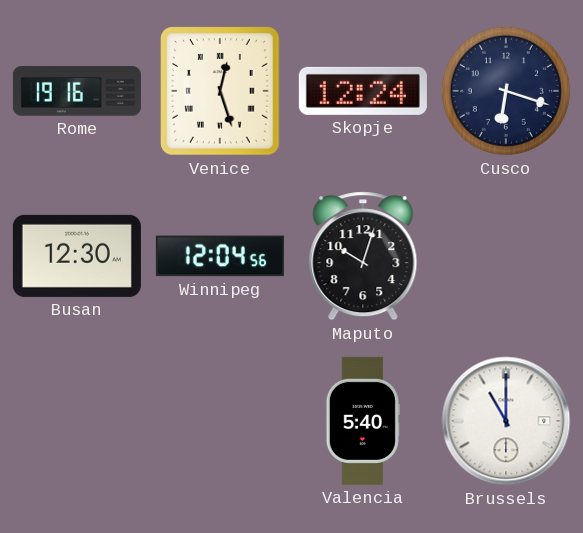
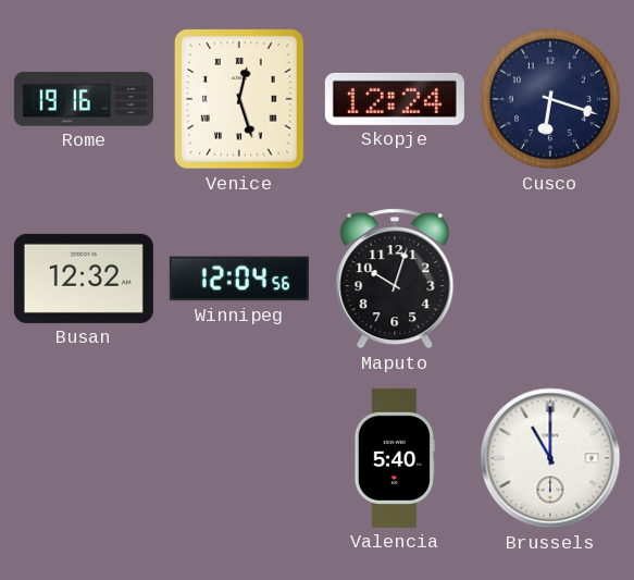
Busan: 12:30 -> 12:32
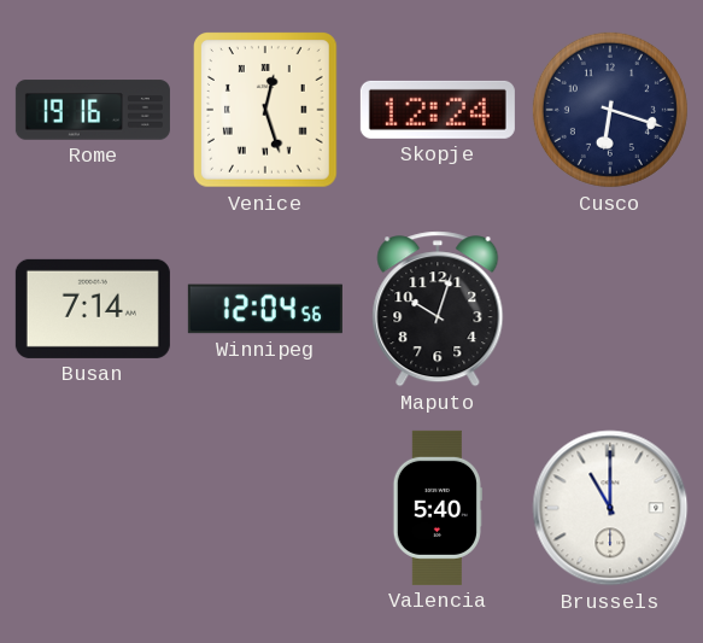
Busan: 12:32 -> 7:14
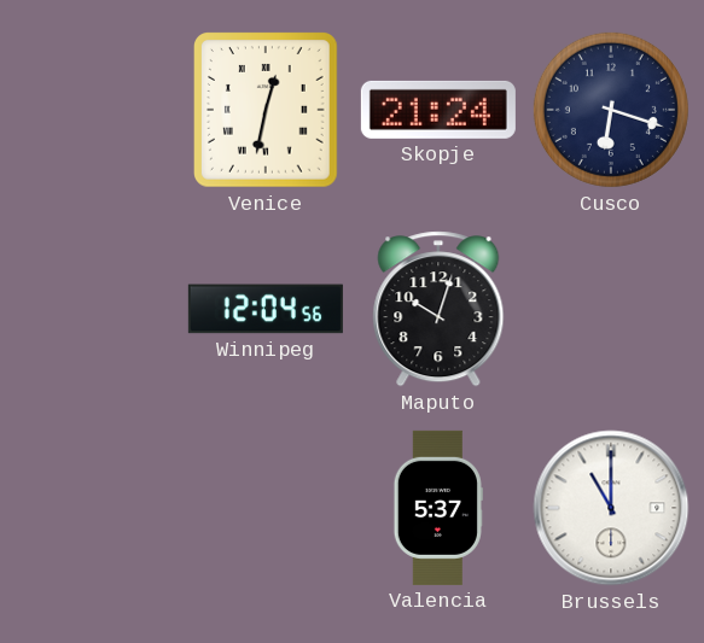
Rome: 19:16 -> none
Venice: 12:27 -> 12:32
Skopje: 12:24 -> 21:24
Busan: 7:14 -> none
Valencia: 5:40 -> 5:37
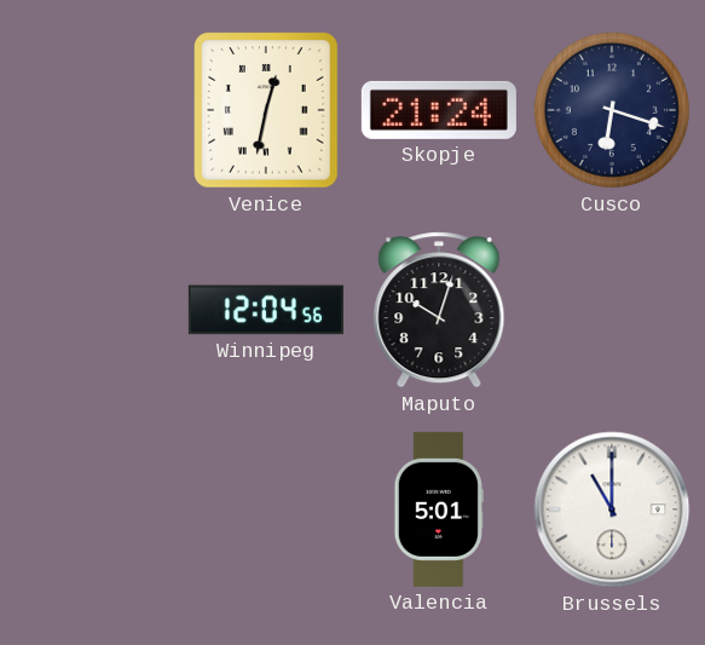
Valencia: 5:37 -> 5:01
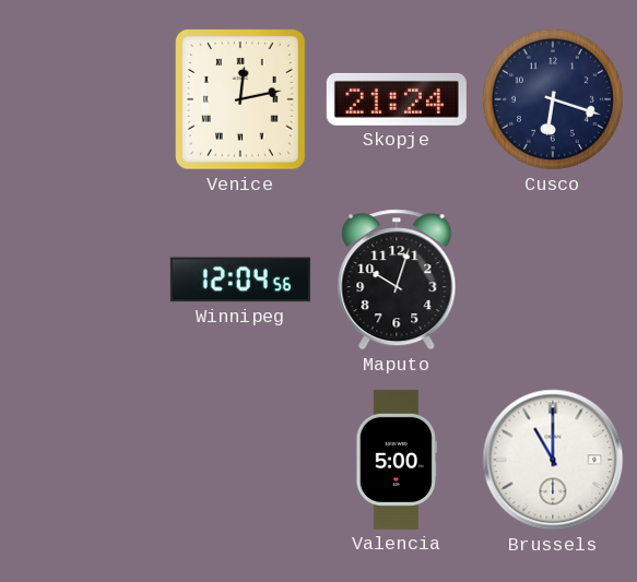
Venice: 12:32 -> 12:13
Valencia: 5:01 -> 5:00
